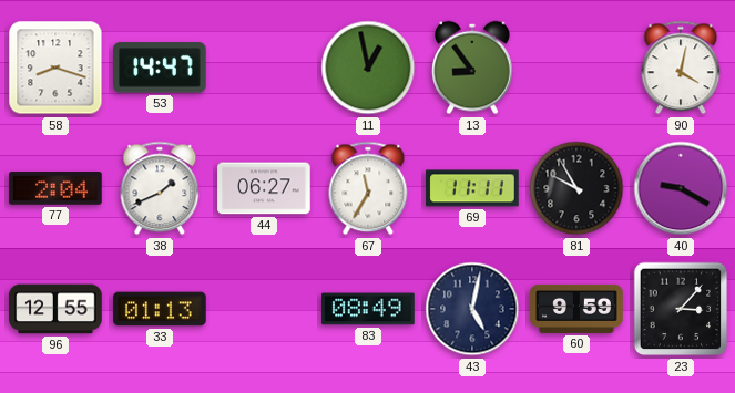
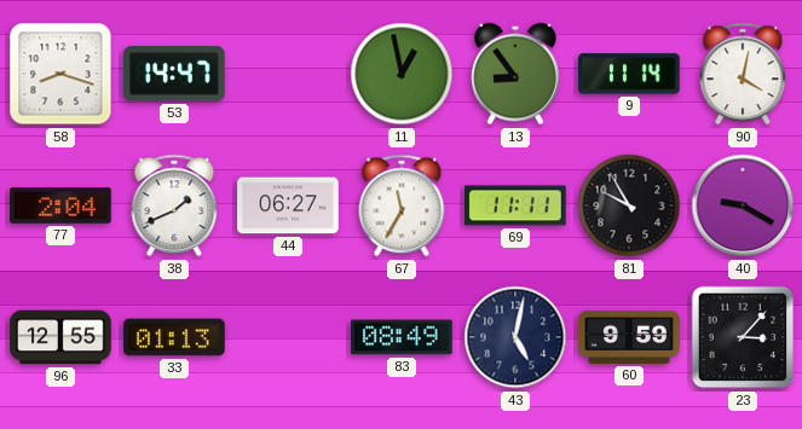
9: none -> 11:14
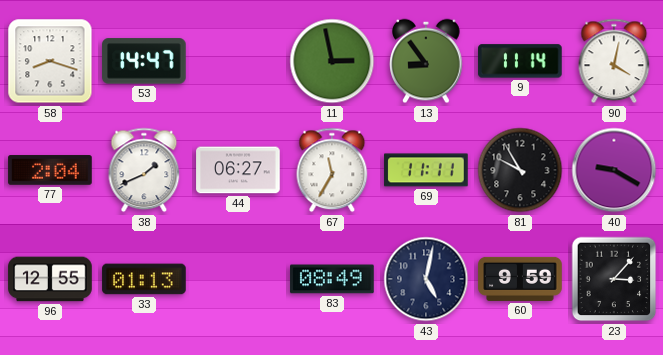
11: 12:58 -> 2:58
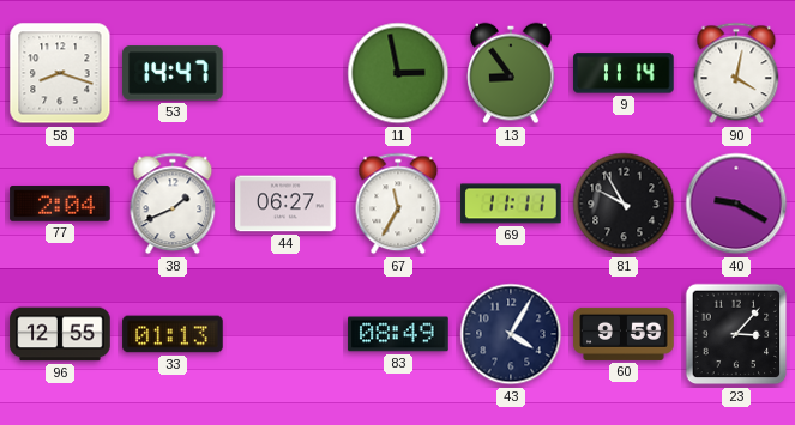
43: 5:02 -> 4:05
